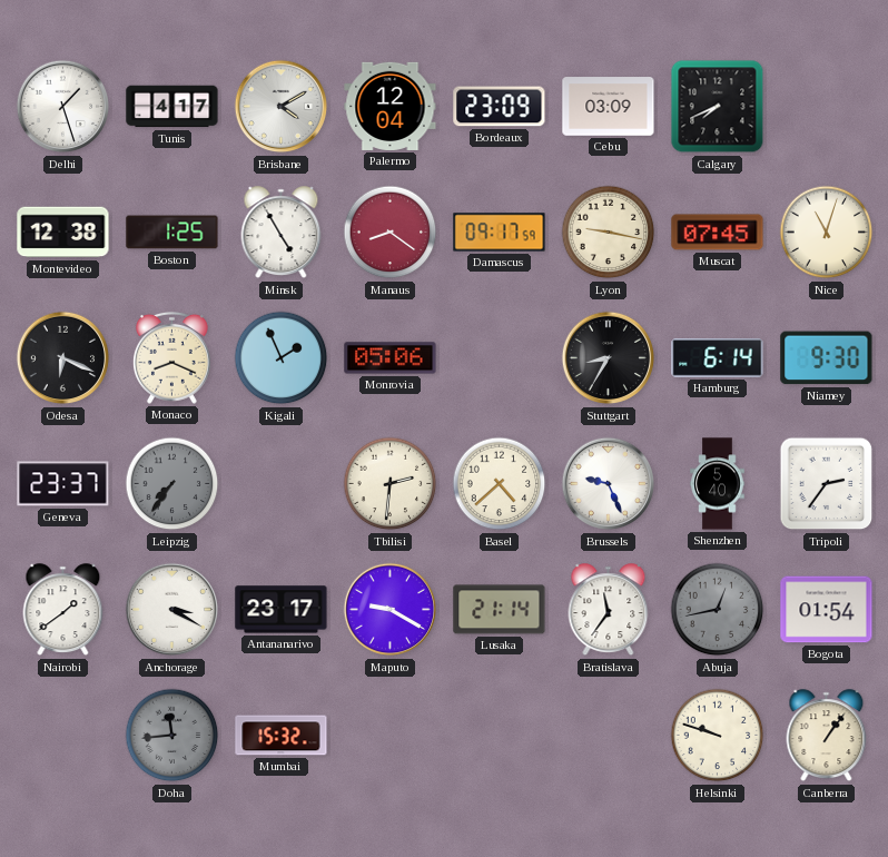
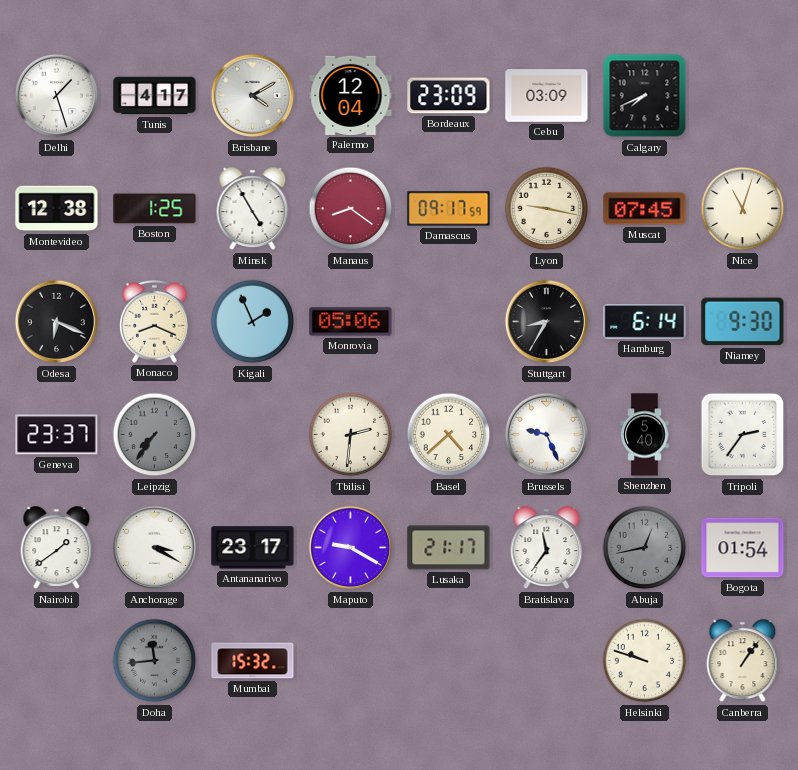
Lusaka: 21:14 -> 21:17
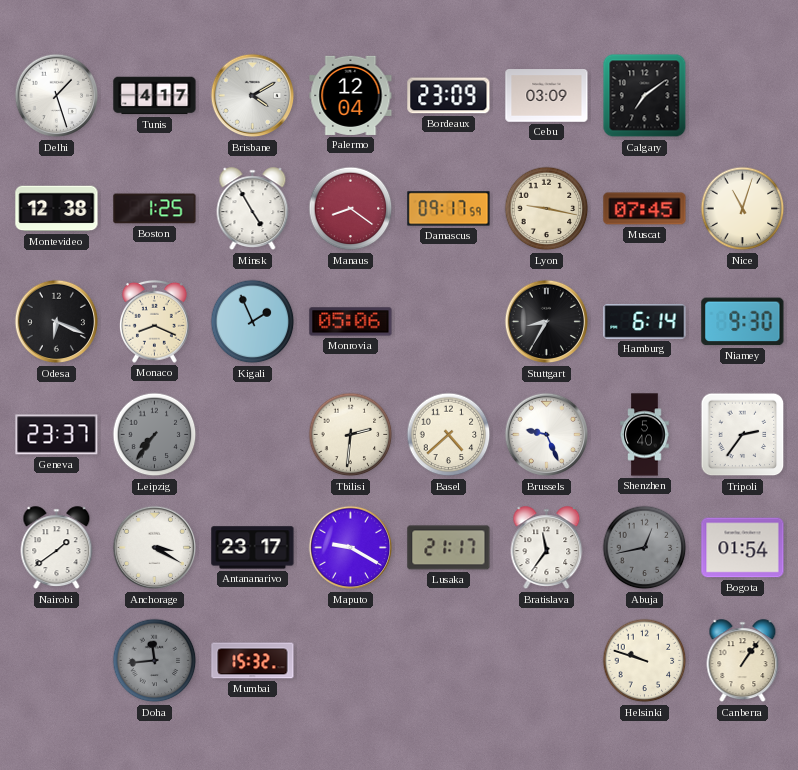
Calgary: 7:41 -> 7:09
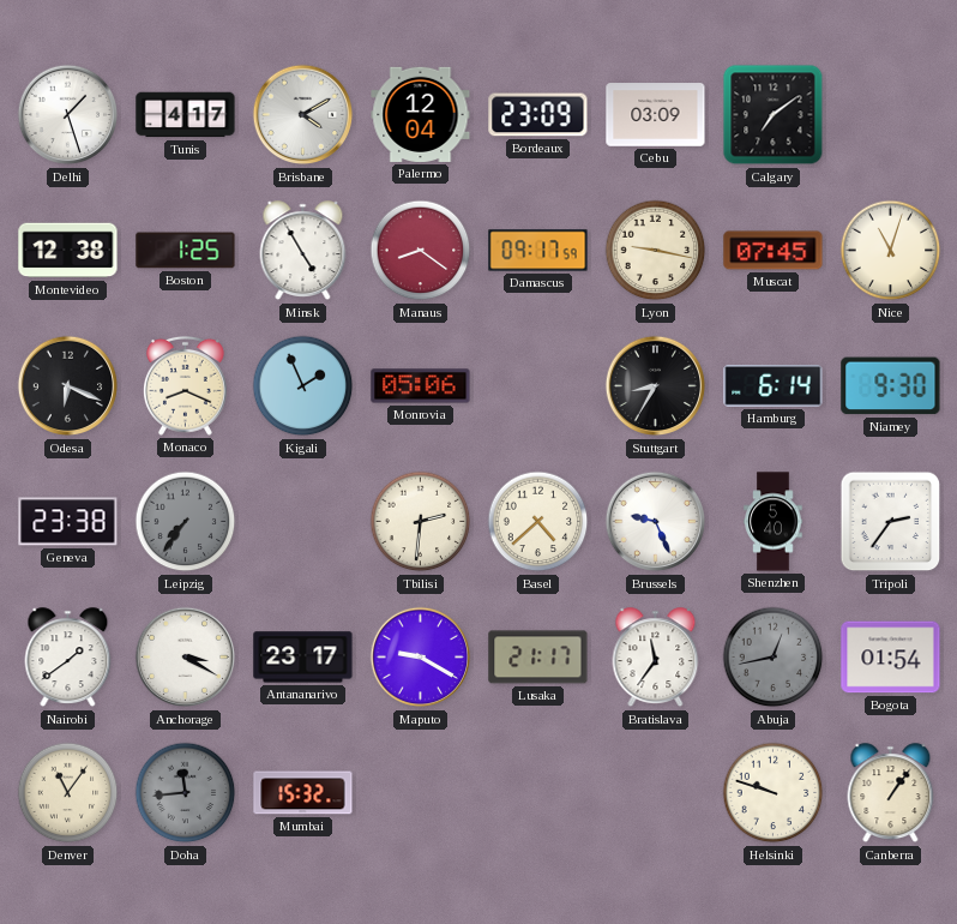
Geneva: 23:37 -> 23:38
Denver: none -> 11:06
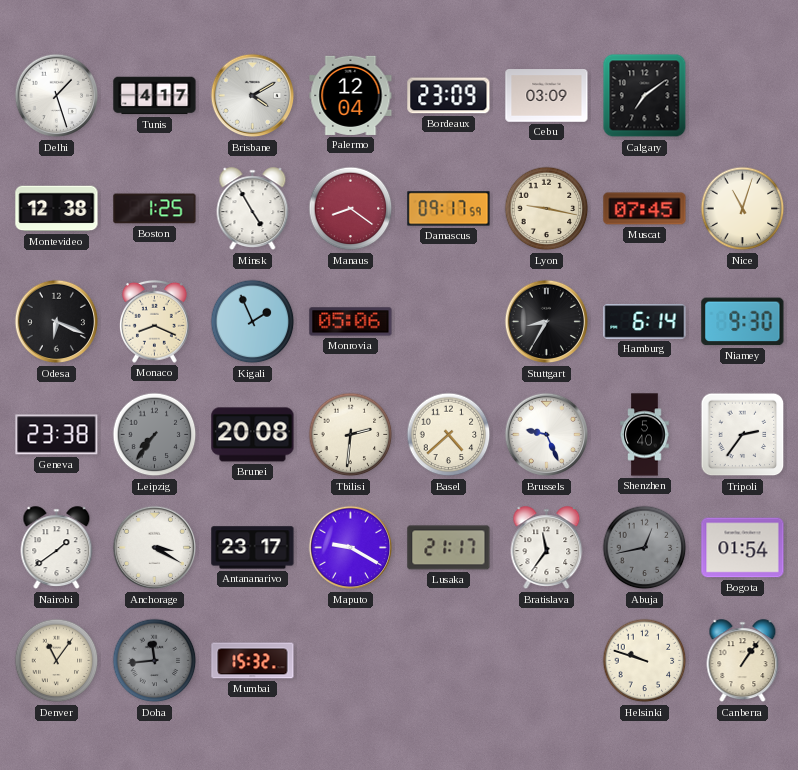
Brunei: none -> 20:08
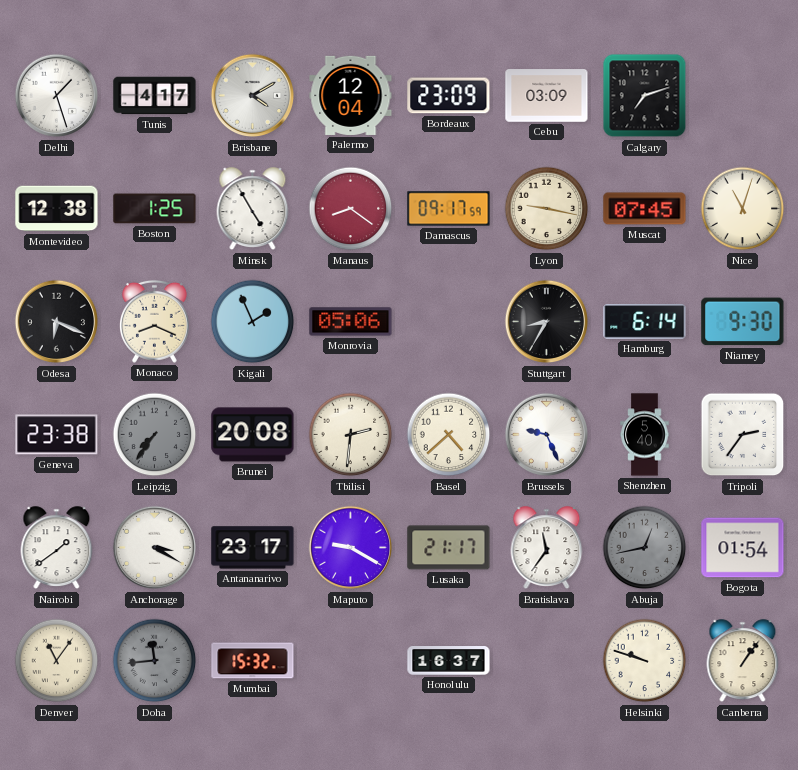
Calgary: 7:09 -> 7:12
Honolulu: none -> 16:37
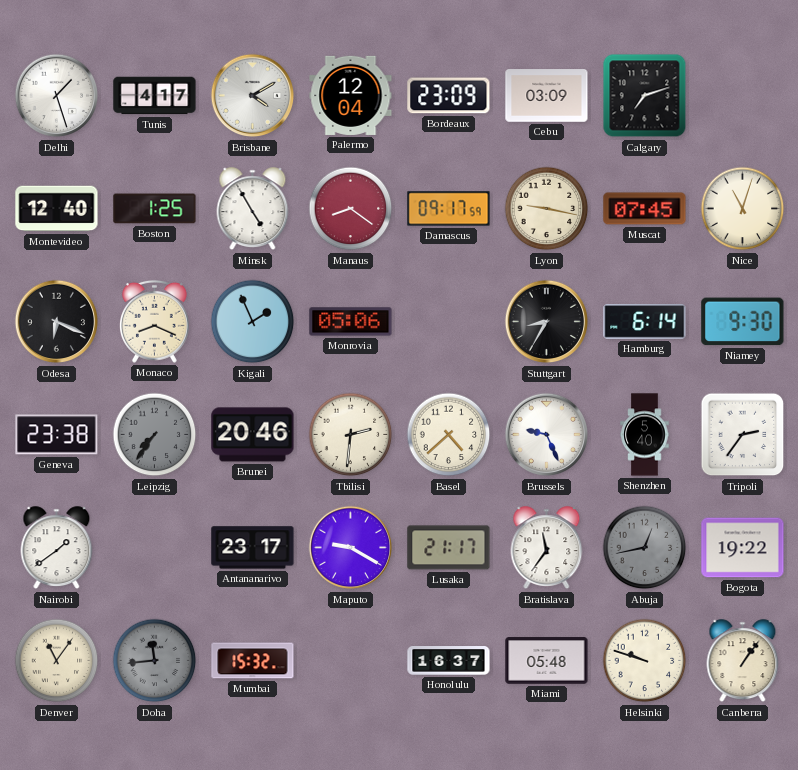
Montevideo: 12:38 -> 12:40
Brunei: 20:08 -> 20:46
Anchorage: 3:20 -> none
Bogota: 01:54 -> 19:22
Miami: none -> 05:48
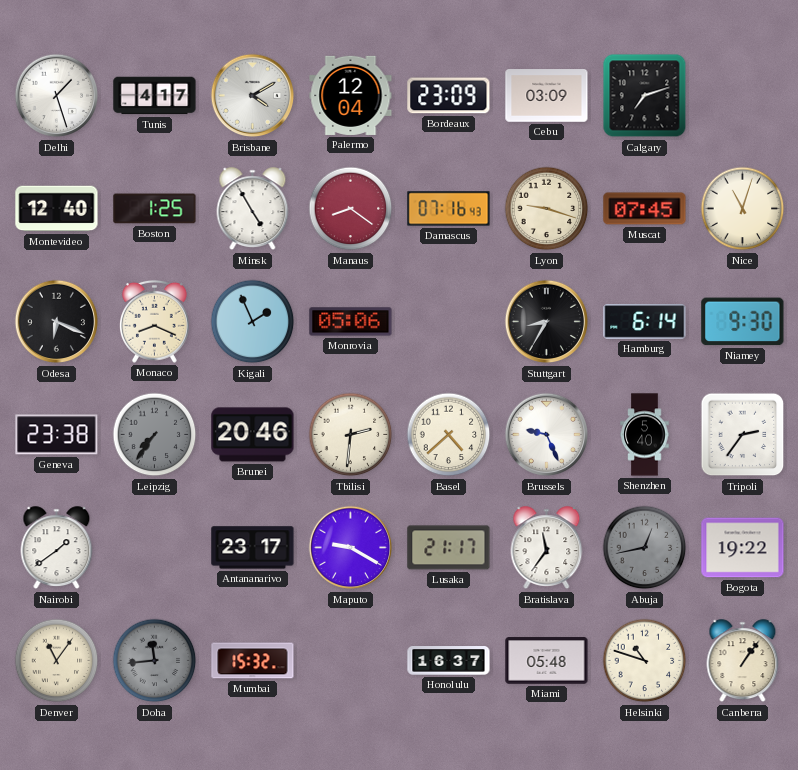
Damascus: 09:17 -> 07:16
Lyon: 9:17 -> 9:18
Helsinki: 9:48 -> 10:48
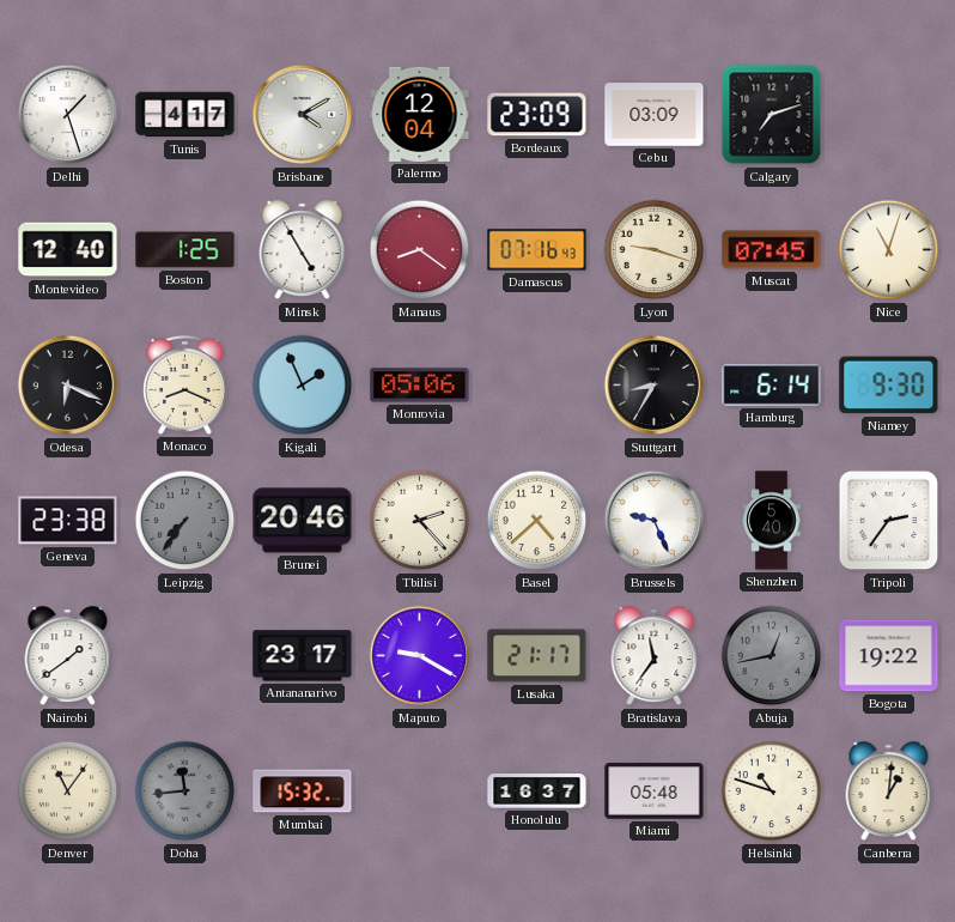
Tbilisi: 2:31 -> 2:23
Canberra: 1:06 -> 1:01
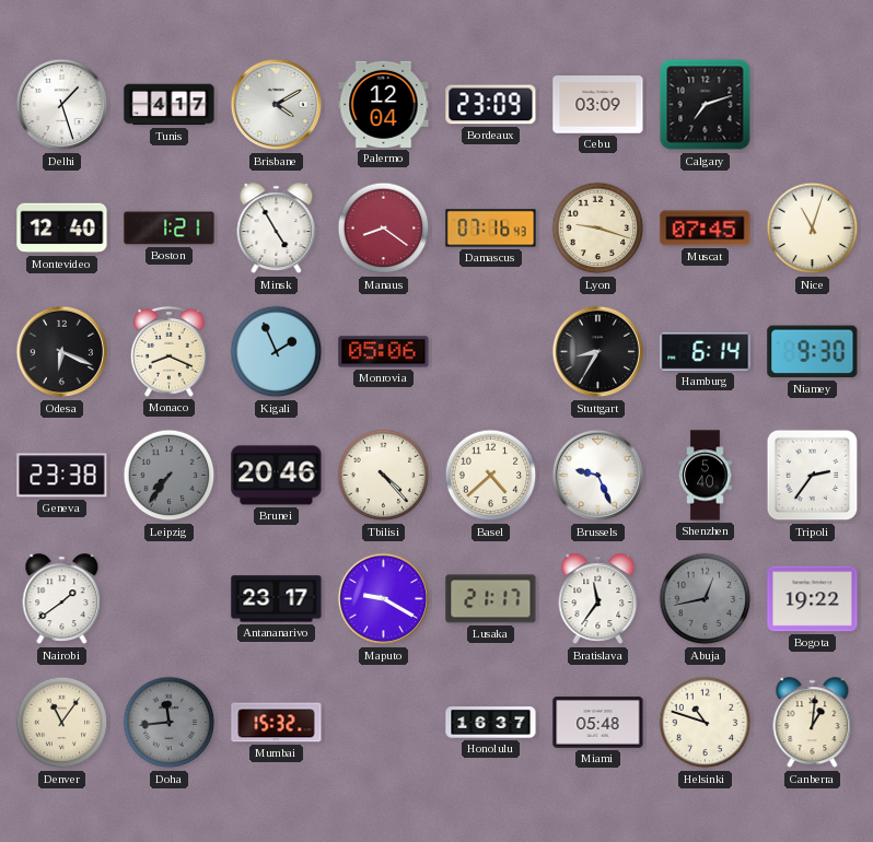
Boston: 1:25 -> 1:21
Tbilisi: 2:23 -> 4:23
